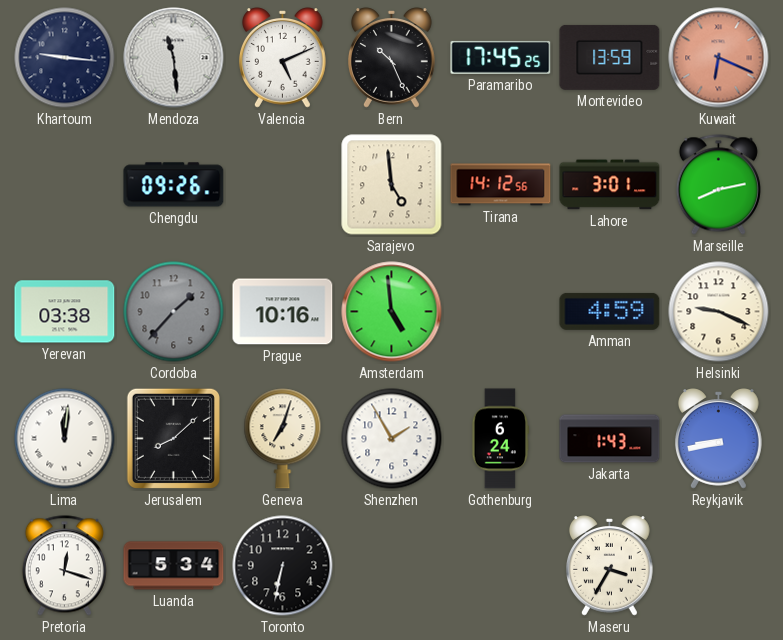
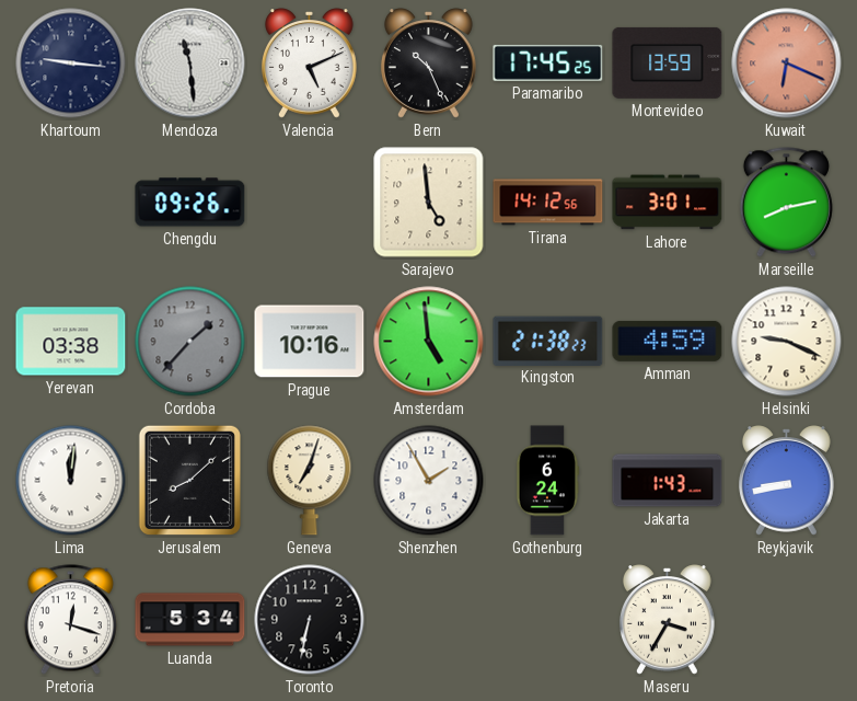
Kingston: none -> 21:38
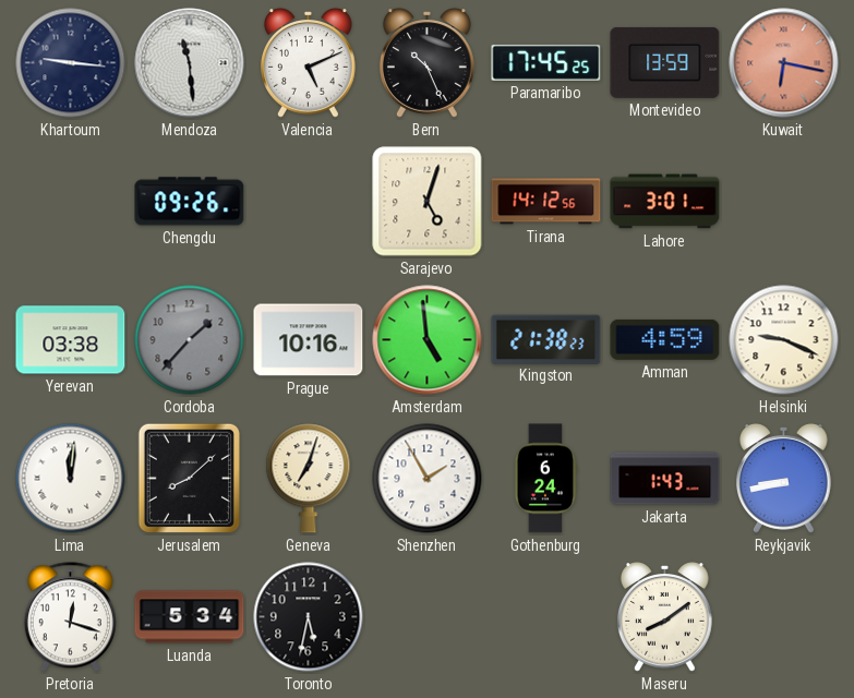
Kuwait: 6:19 -> 6:17
Sarajevo: 4:59 -> 5:03
Marseille: 8:13 -> none
Toronto: 6:32 -> 5:32
Maseru: 3:35 -> 8:09
